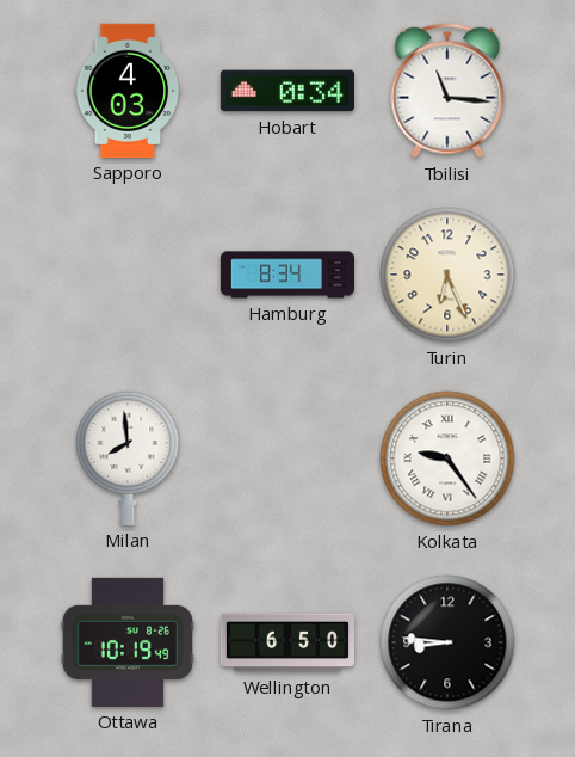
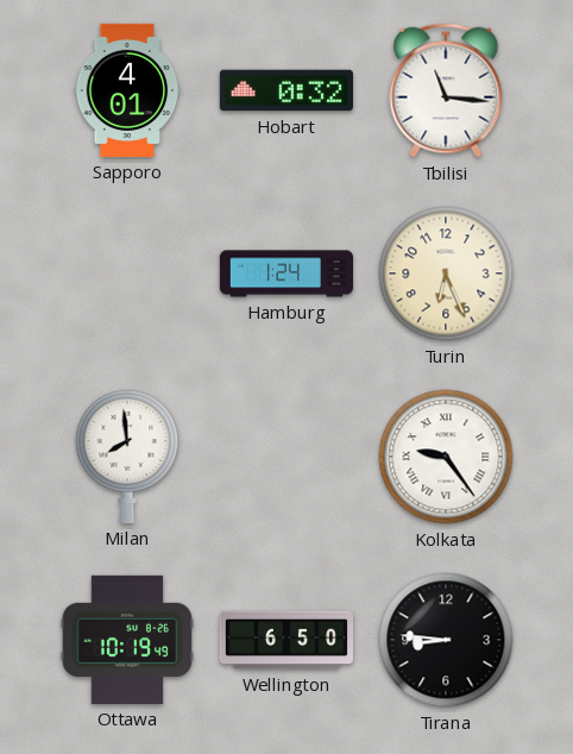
Sapporo: 4:03 -> 4:01
Hobart: 0:34 -> 0:32
Hamburg: 8:34 -> 1:24
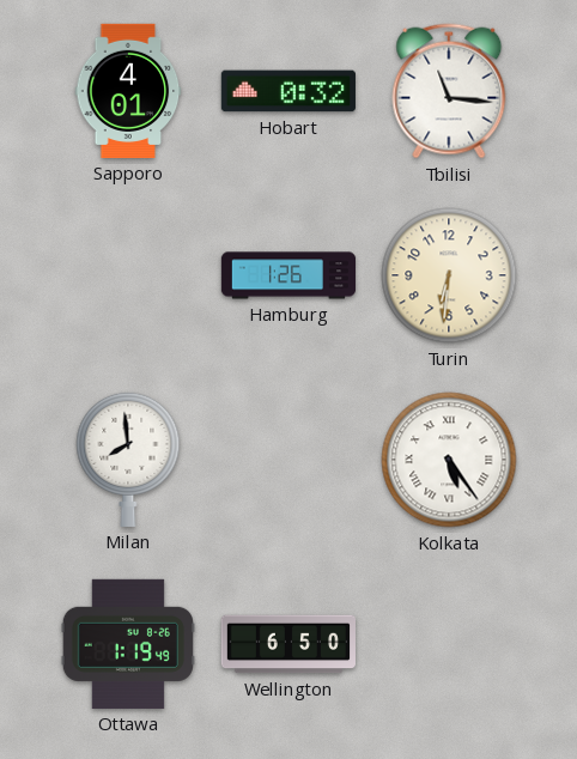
Hamburg: 1:24 -> 1:26
Turin: 6:26 -> 6:31
Kolkata: 9:24 -> 5:24
Ottawa: 10:19 -> 1:19
Tirana: 8:46 -> none
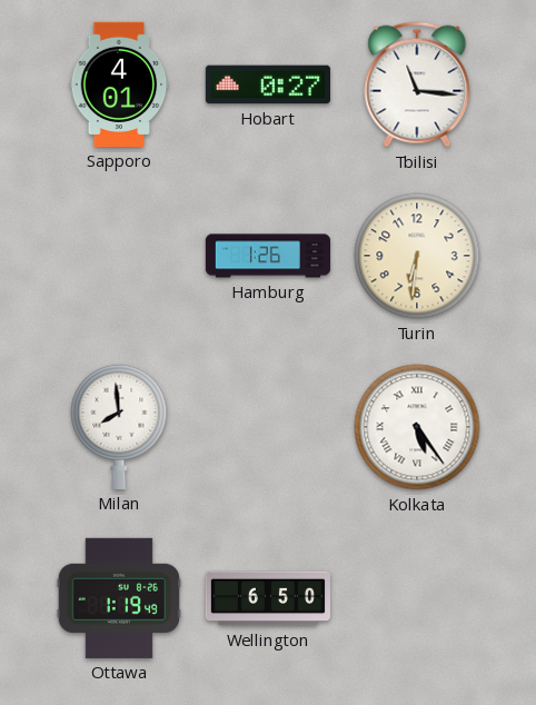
Hobart: 0:32 -> 0:27
